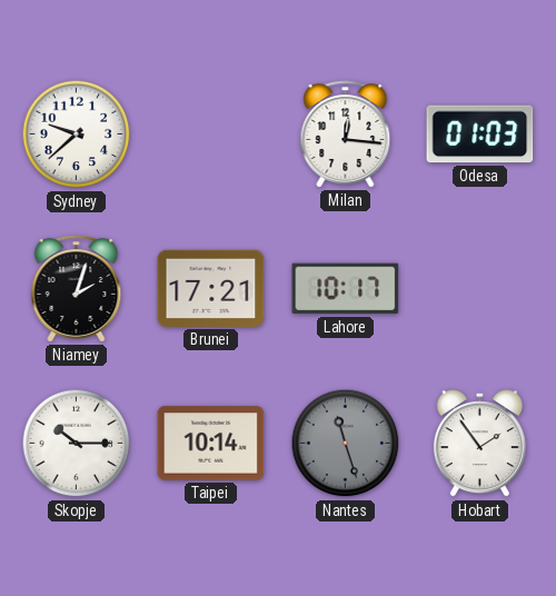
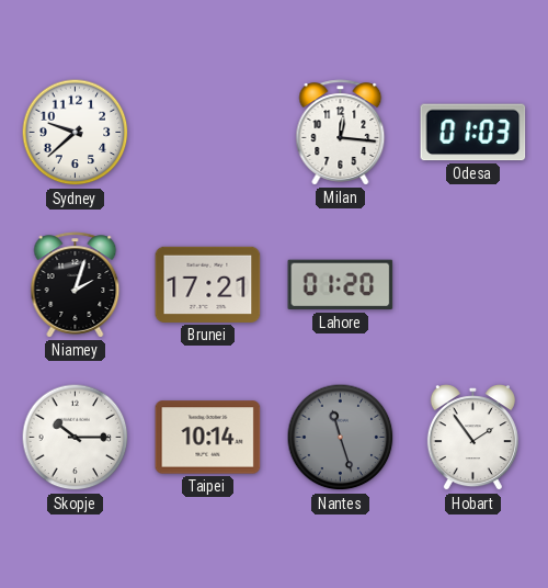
Lahore: 10:17 -> 01:20
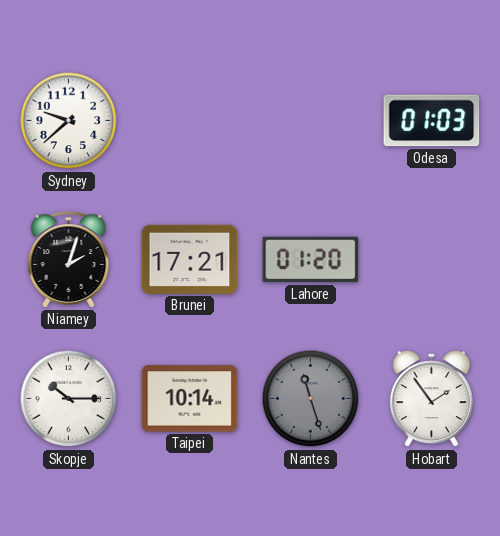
Milan: 12:16 -> none
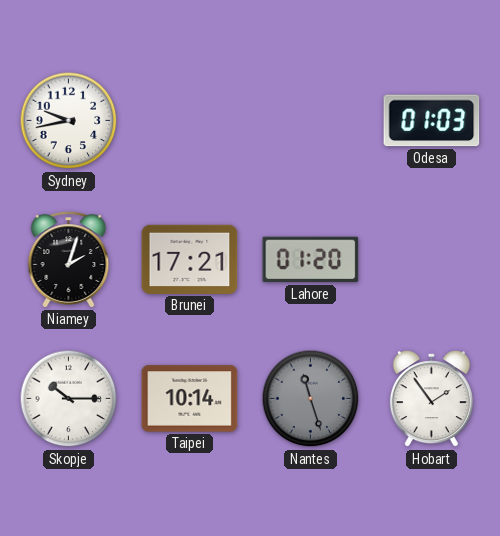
Sydney: 9:38 -> 9:43
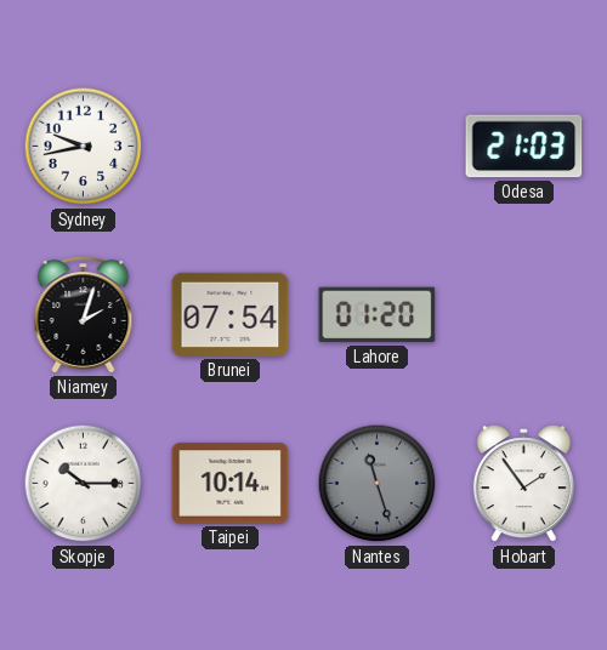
Odesa: 01:03 -> 21:03
Brunei: 17:21 -> 07:54
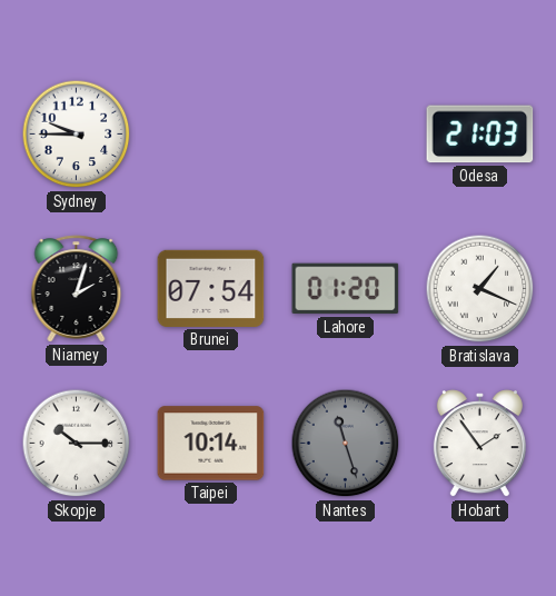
Sydney: 9:43 -> 9:45
Bratislava: none -> 1:19
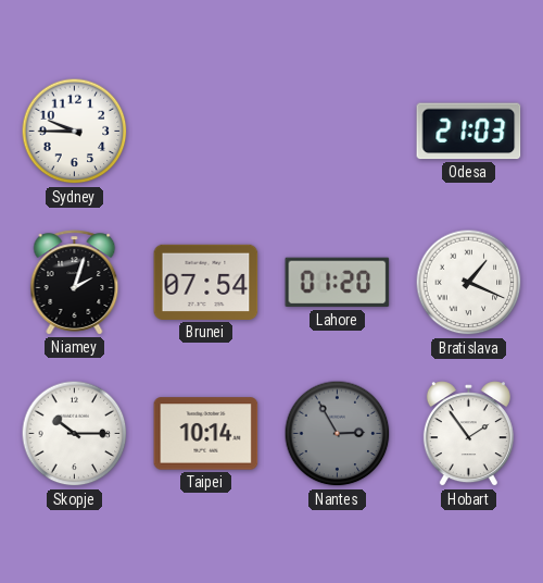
Nantes: 11:27 -> 2:55
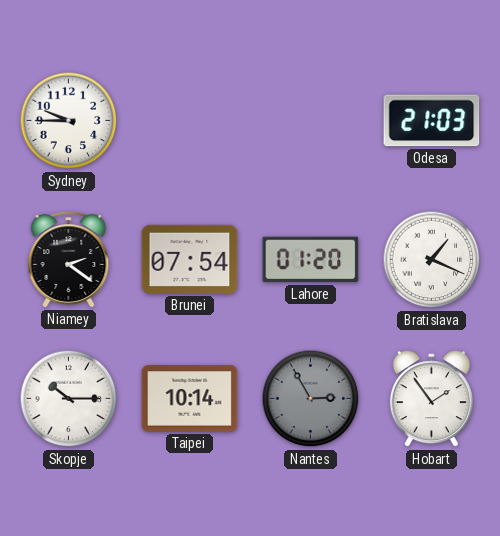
Niamey: 2:03 -> 2:21
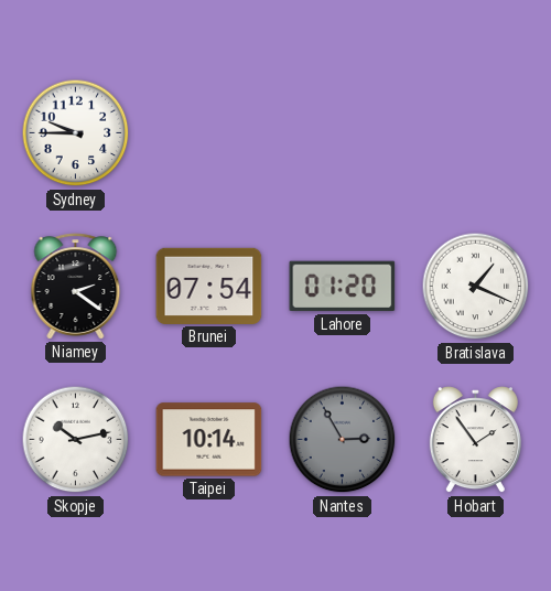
Odesa: 21:03 -> none
Skopje: 10:15 -> 10:13
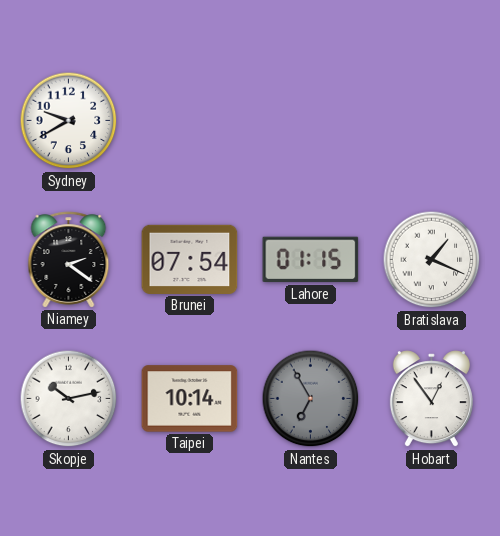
Sydney: 9:45 -> 9:40
Lahore: 01:20 -> 01:15
Nantes: 2:55 -> 6:55
Hobart: 1:54 -> 12:54
